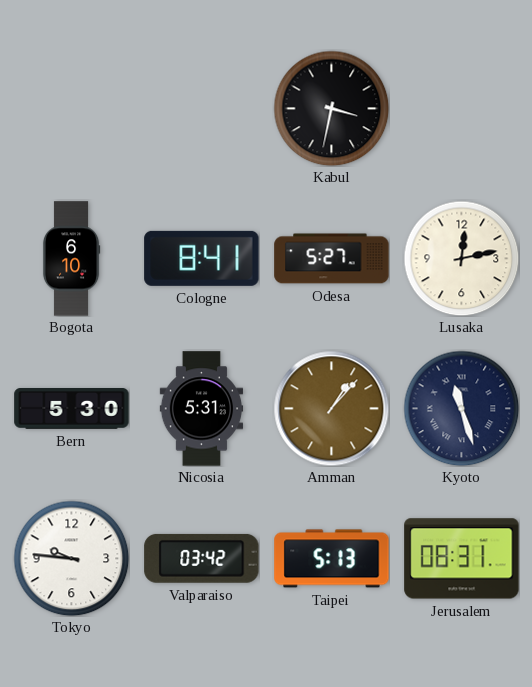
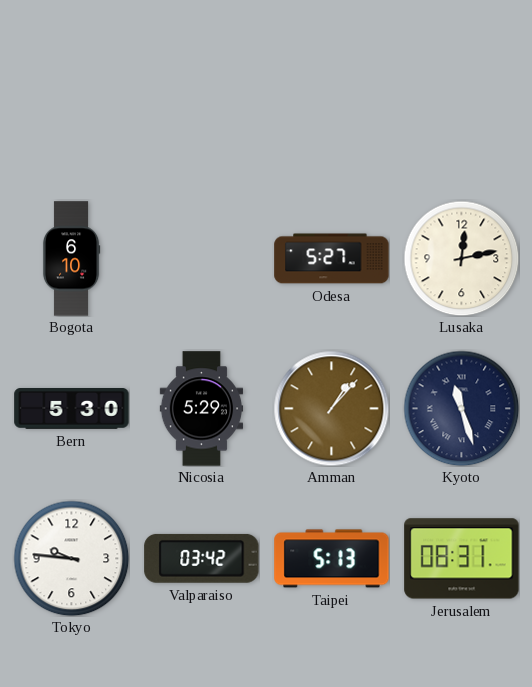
Kabul: 3:32 -> none
Cologne: 8:41 -> none
Nicosia: 5:31 -> 5:29
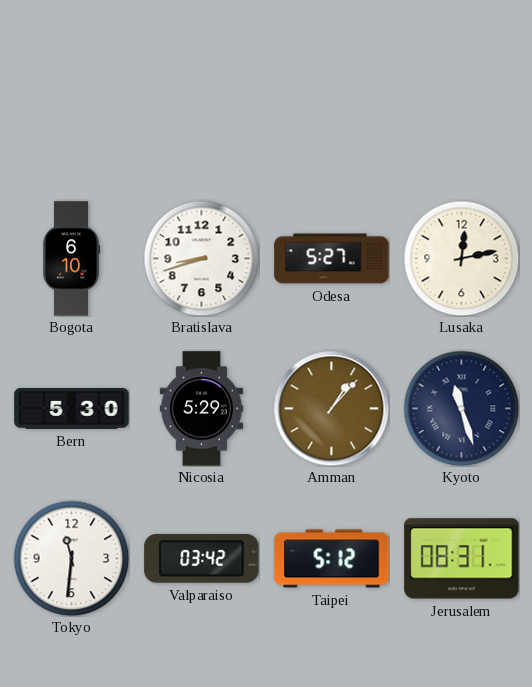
Bratislava: none -> 8:42
Tokyo: 9:46 -> 11:31
Taipei: 5:13 -> 5:12
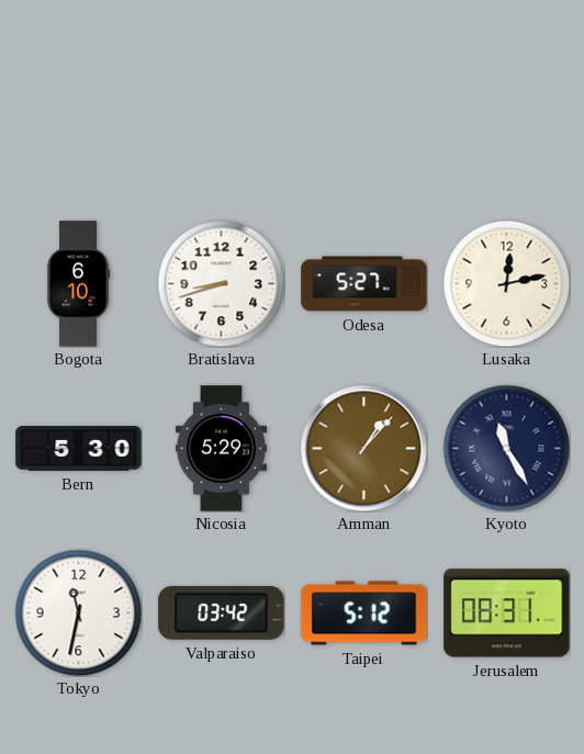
Kyoto: 11:27 -> 11:25
Tokyo: 11:31 -> 11:32
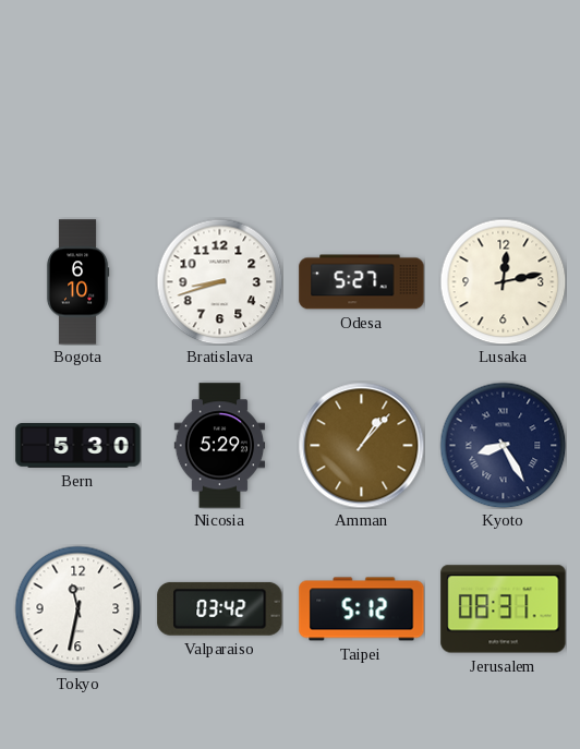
Kyoto: 11:25 -> 8:25
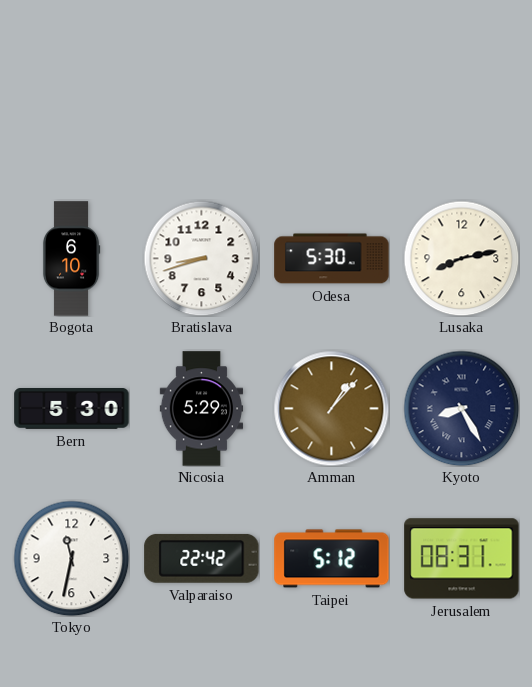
Odesa: 5:27 -> 5:30
Lusaka: 12:13 -> 8:13
Valparaiso: 03:42 -> 22:42
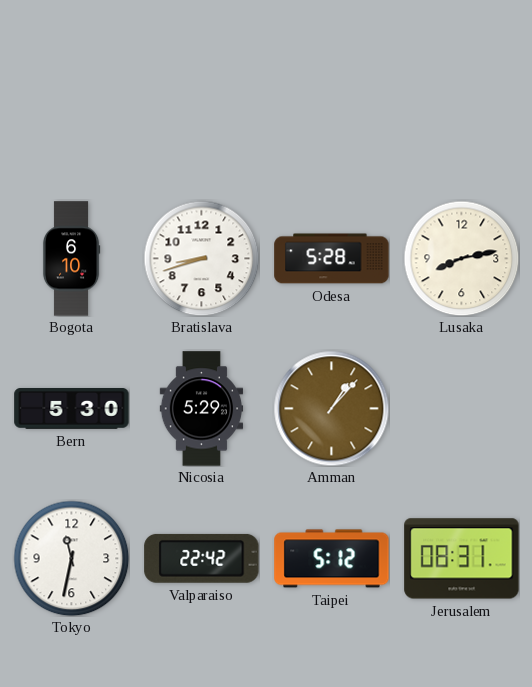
Odesa: 5:30 -> 5:28
Kyoto: 8:25 -> none
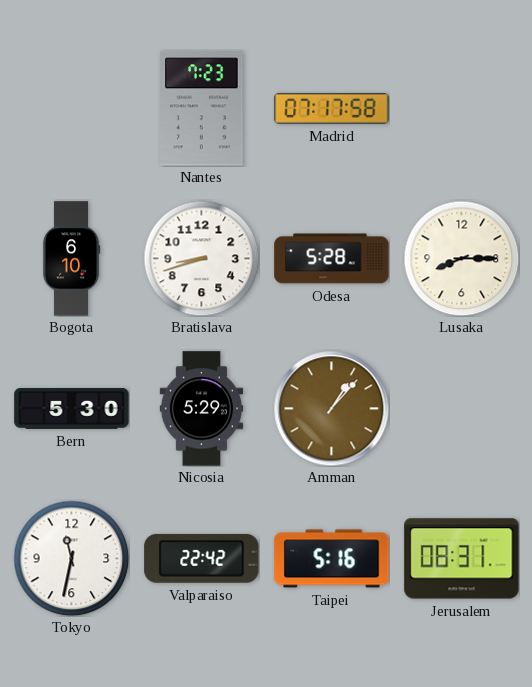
Nantes: none -> 7:23
Madrid: none -> 07:17
Lusaka: 8:13 -> 8:15
Taipei: 5:12 -> 5:16
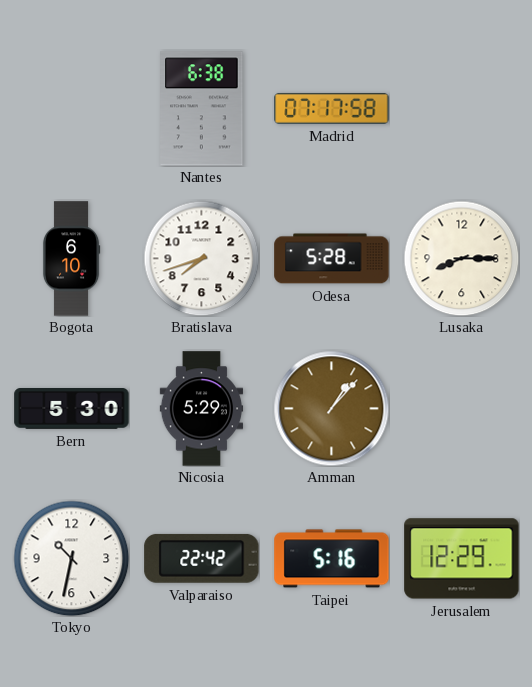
Nantes: 7:23 -> 6:38
Bratislava: 8:42 -> 7:42
Tokyo: 11:32 -> 10:32
Jerusalem: 08:31 -> 12:29
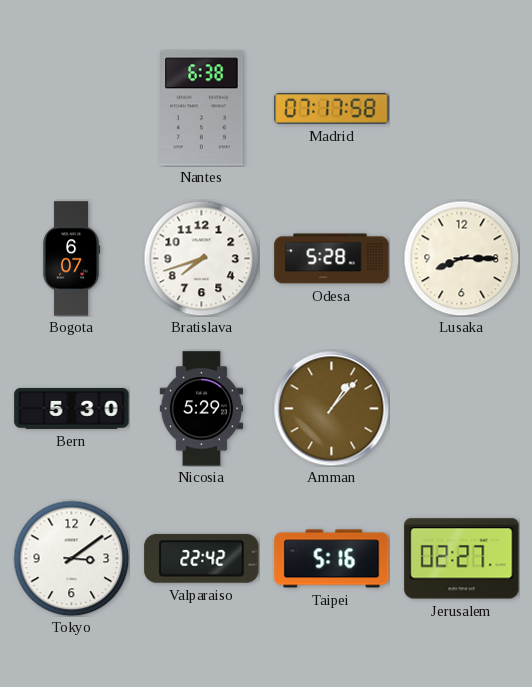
Bogota: 6:10 -> 6:07
Tokyo: 10:32 -> 3:09
Jerusalem: 12:29 -> 02:27
